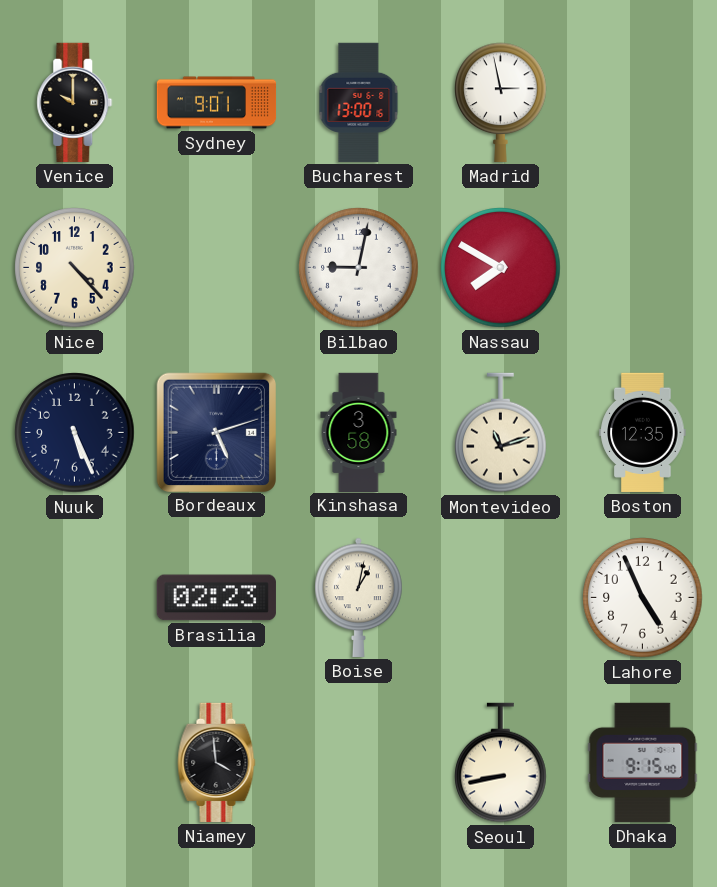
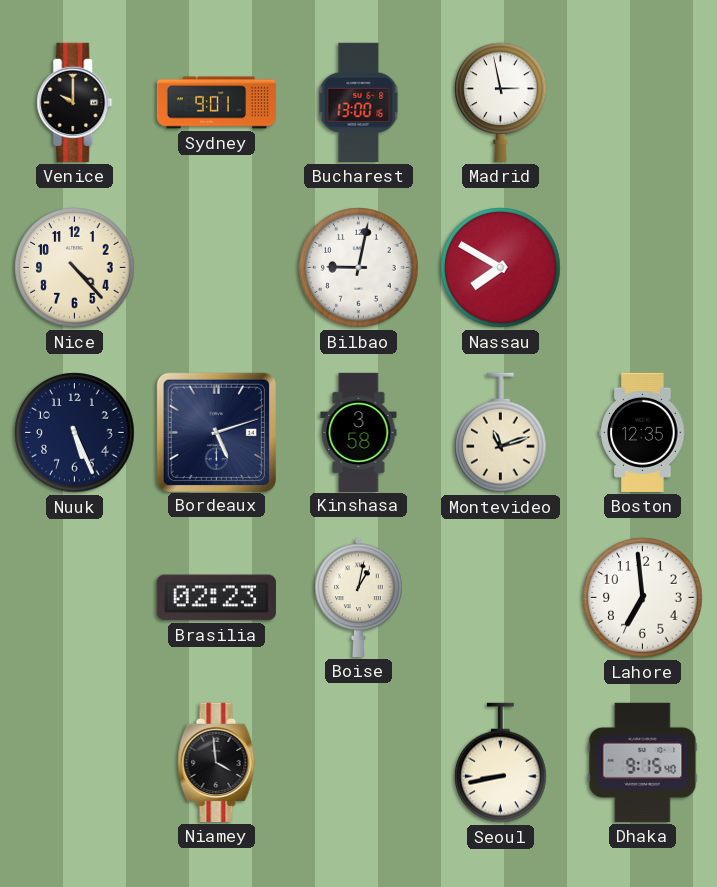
Lahore: 4:56 -> 6:59
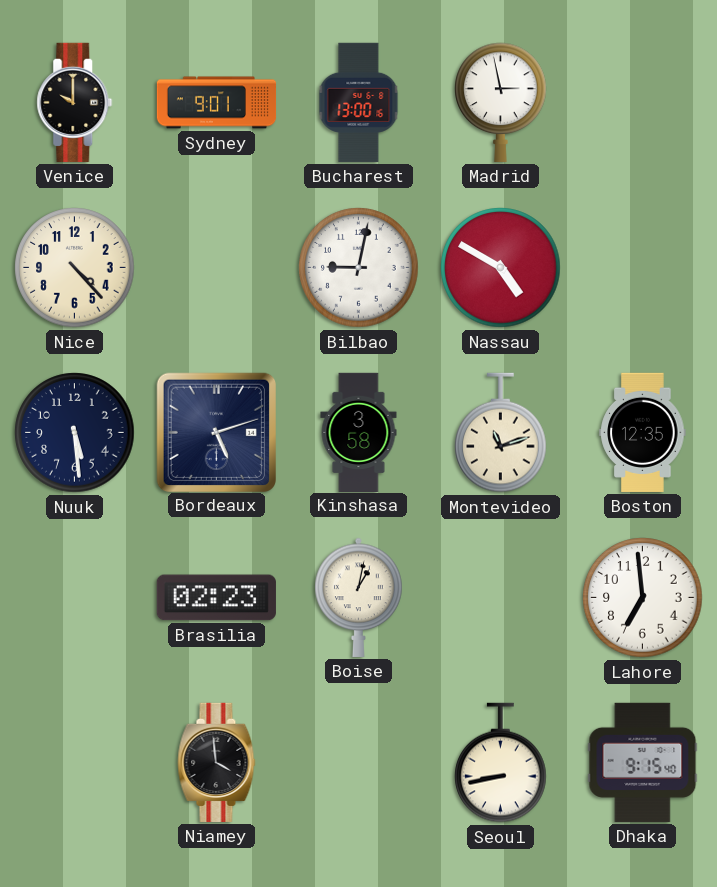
Nassau: 7:50 -> 4:50
Nuuk: 5:26 -> 5:29
